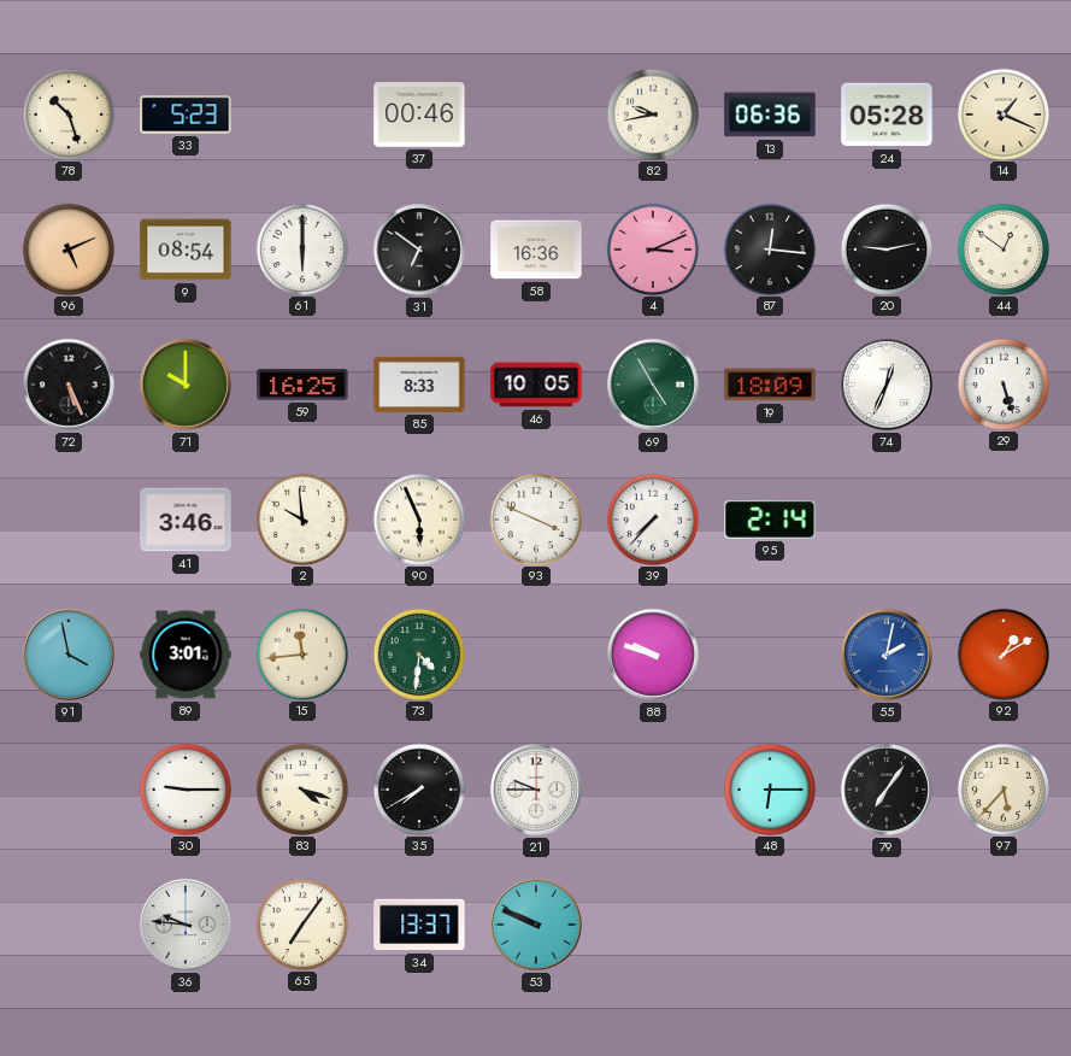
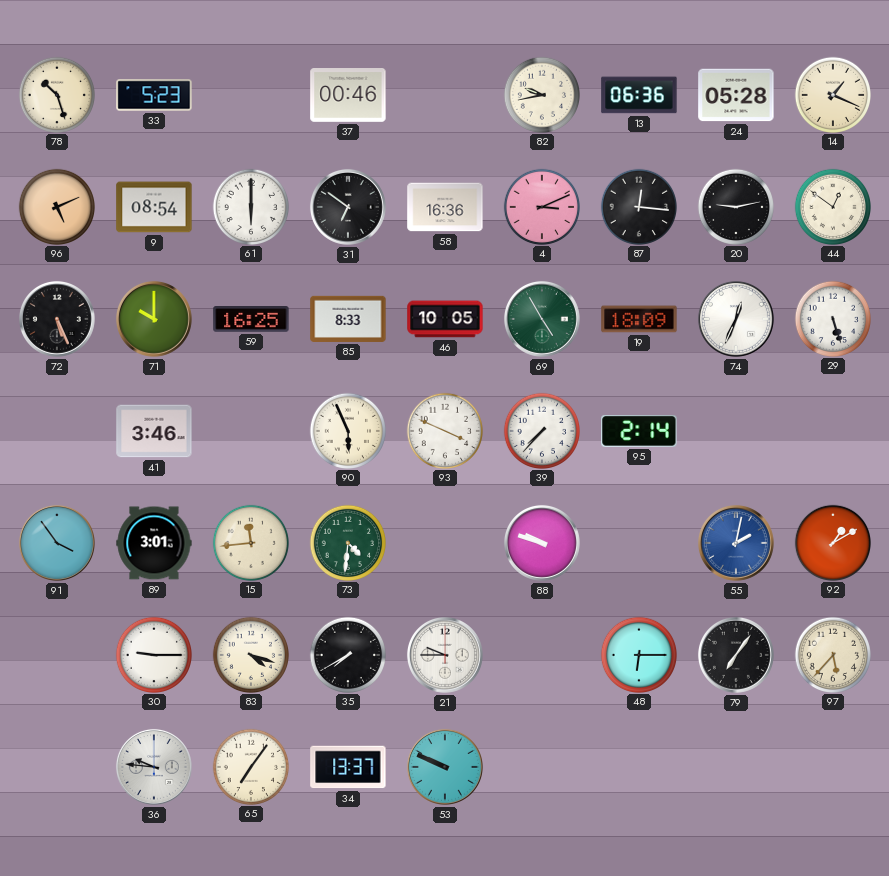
2: 9:59 -> none
91: 3:58 -> 3:54
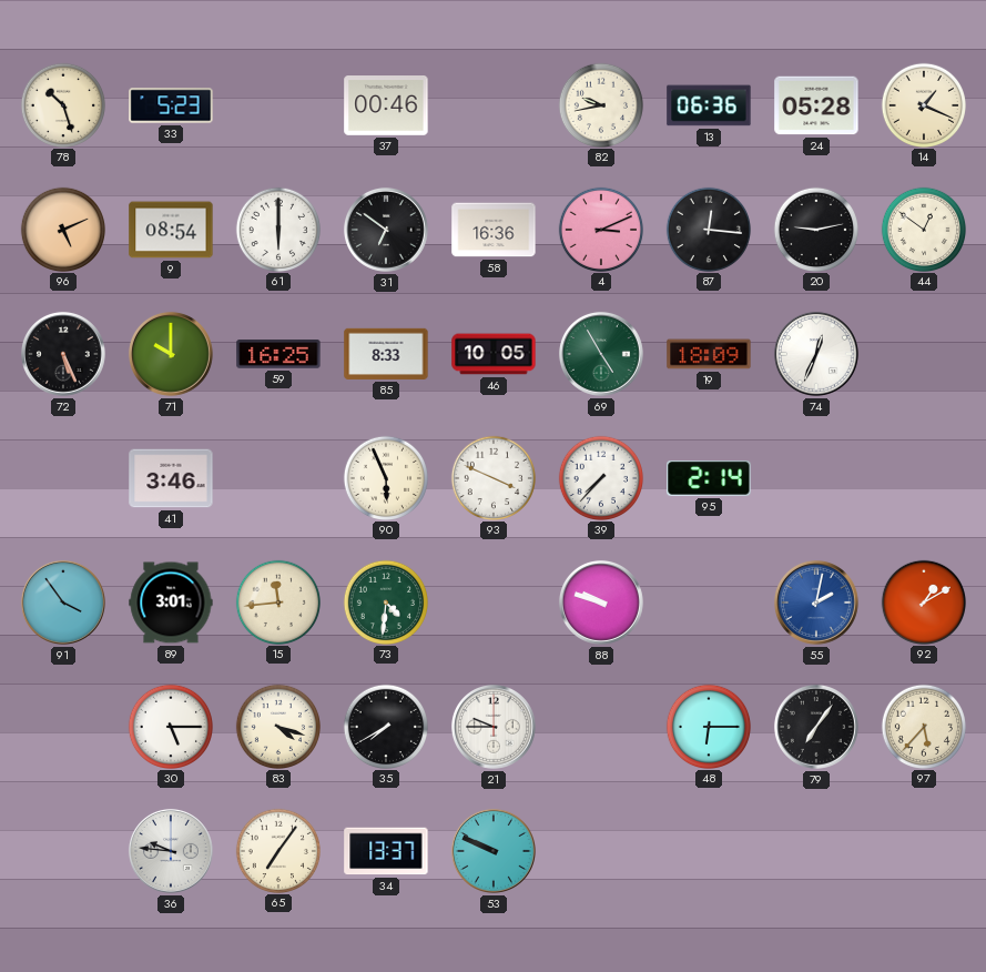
29: 5:27 -> none
30: 9:15 -> 5:15
